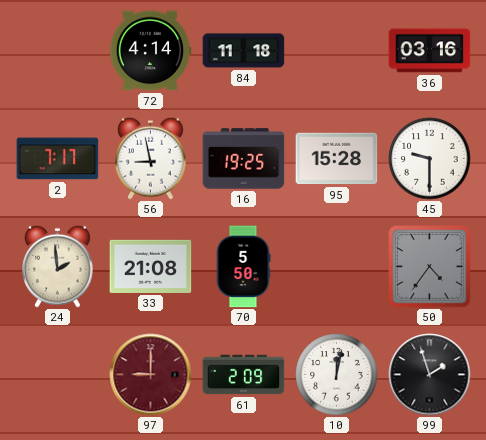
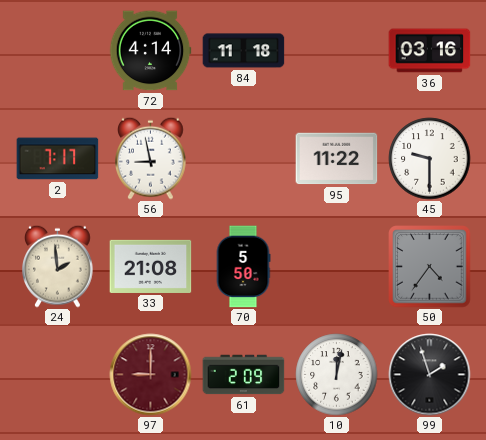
16: 19:25 -> none
95: 15:28 -> 11:22
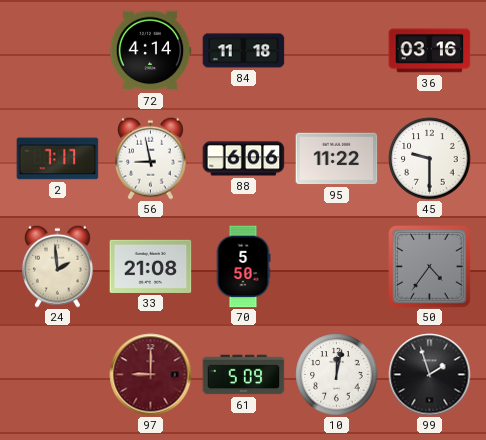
88: none -> 6:06
61: 2:09 -> 5:09
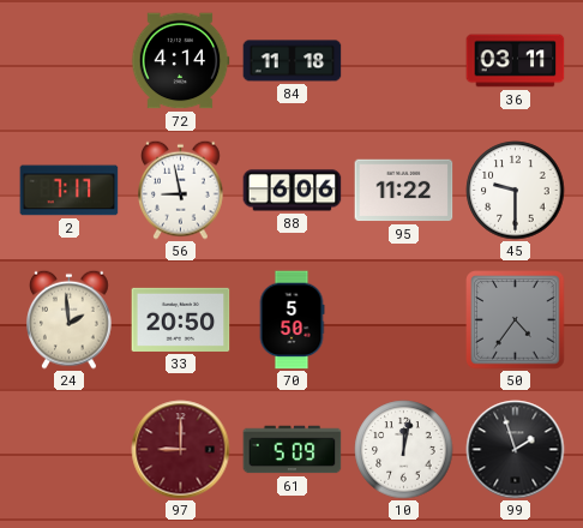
36: 03:16 -> 03:11
33: 21:08 -> 20:50
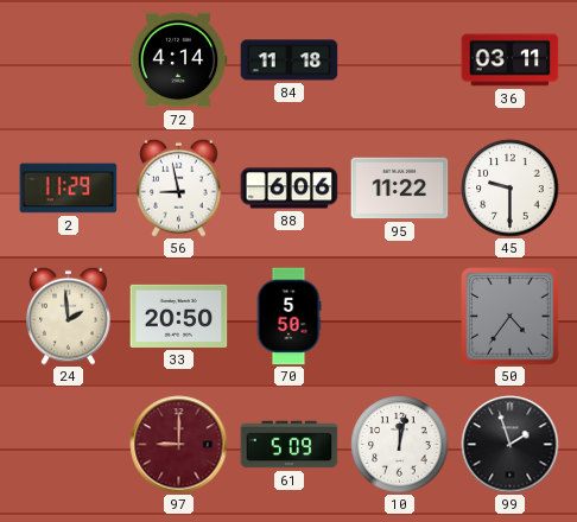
2: 7:17 -> 11:29
